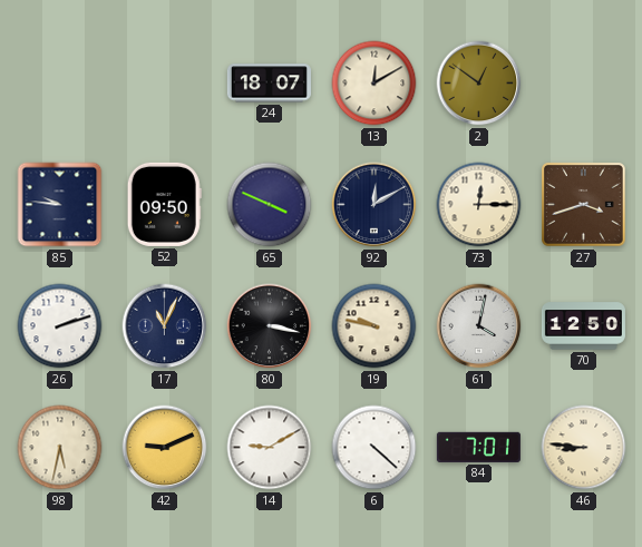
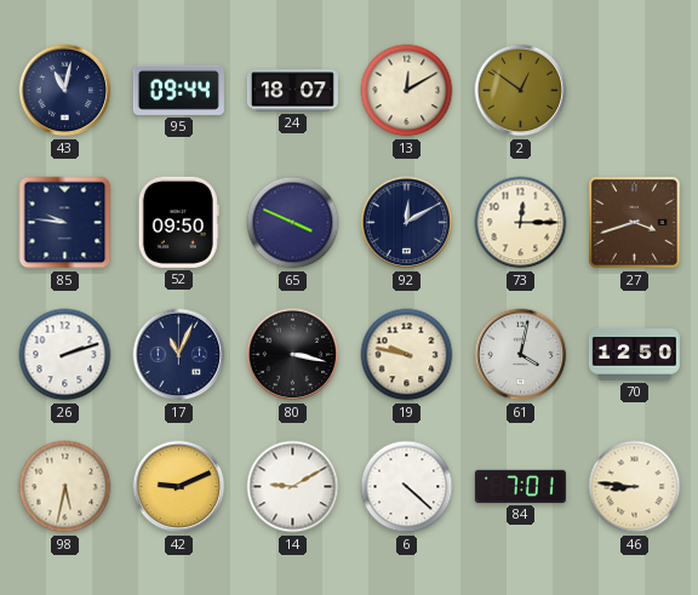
43: none -> 11:02
95: none -> 09:44
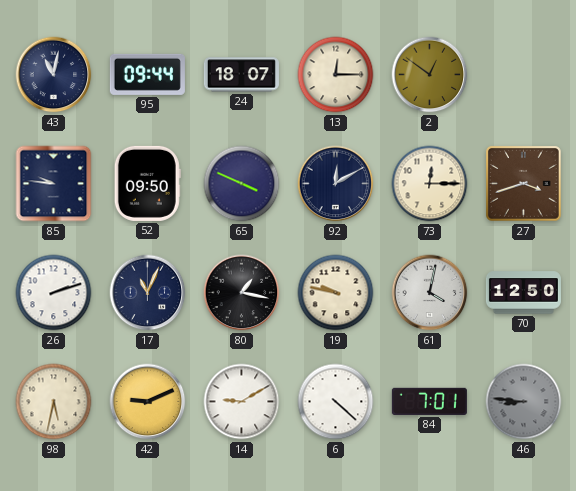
13: 12:10 -> 12:15
80: 3:17 -> 1:17
46 dial: cream -> grey
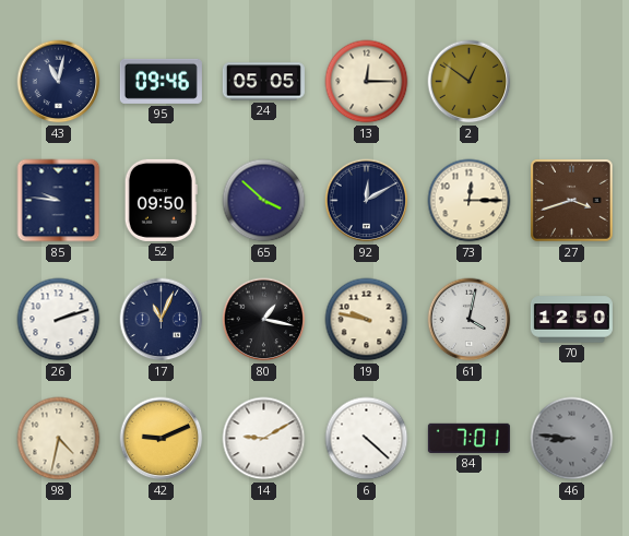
95: 09:44 -> 09:46
24: 18:07 -> 05:05
65: 3:49 -> 3:52
98: 5:32 -> 4:32
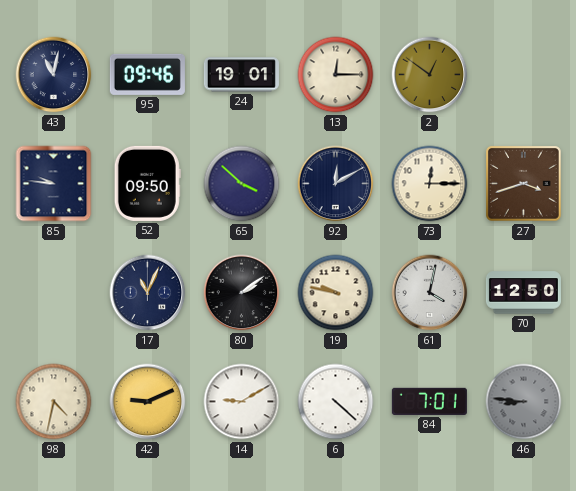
24: 05:05 -> 19:01
26: 2:12 -> none
80: 1:17 -> 2:09
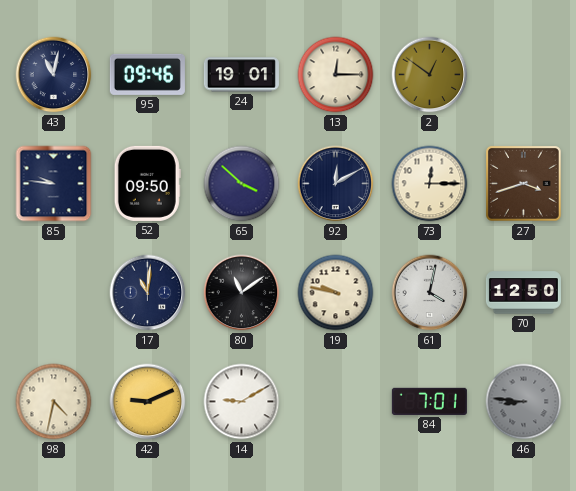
17: 11:04 -> 11:01
80: 2:09 -> 11:09
6: 4:22 -> none
